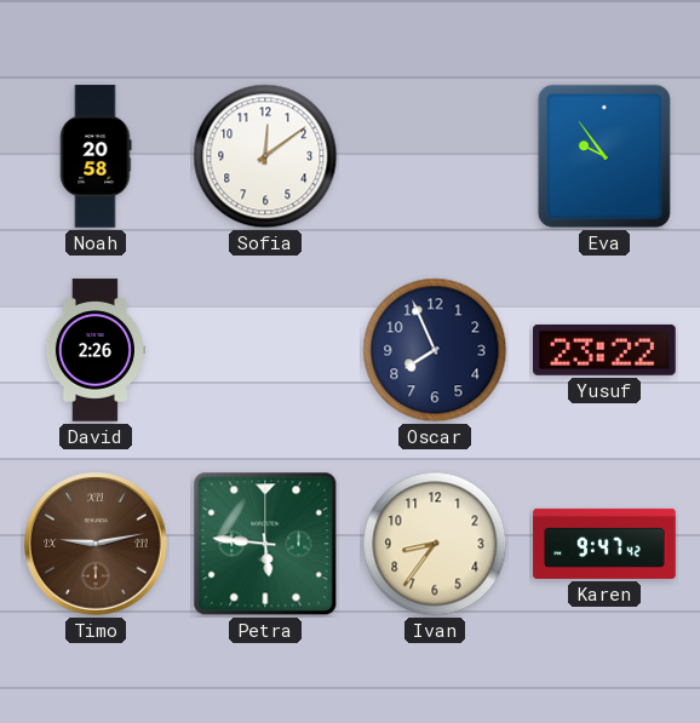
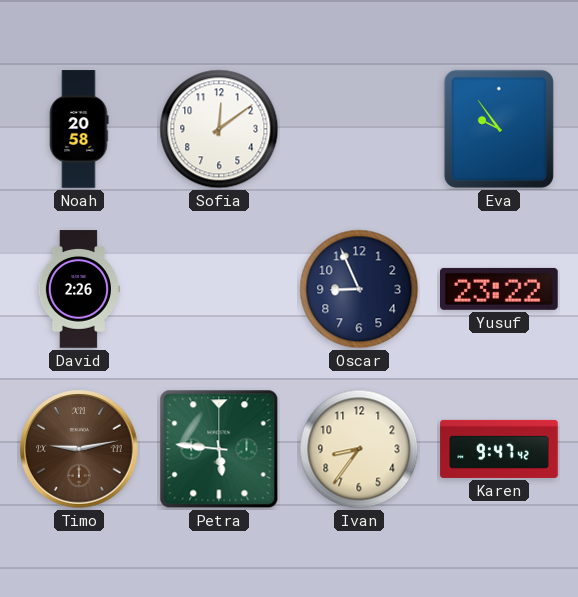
Oscar: 7:56 -> 8:56
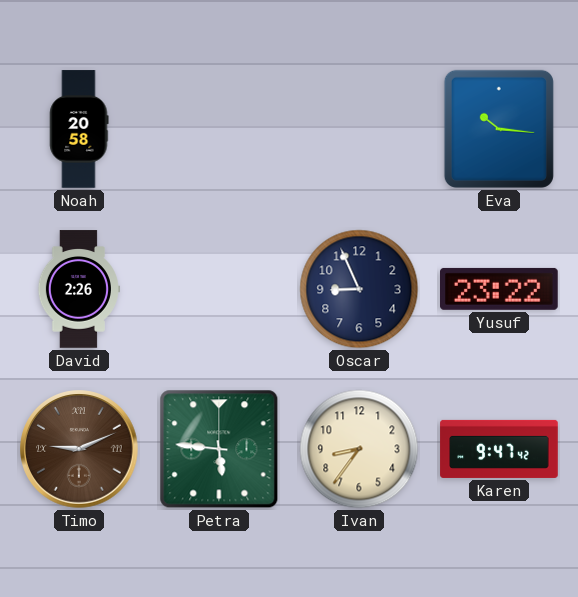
Sofia: 12:09 -> none
Eva: 9:54 -> 10:16
Timo: 9:13 -> 9:11
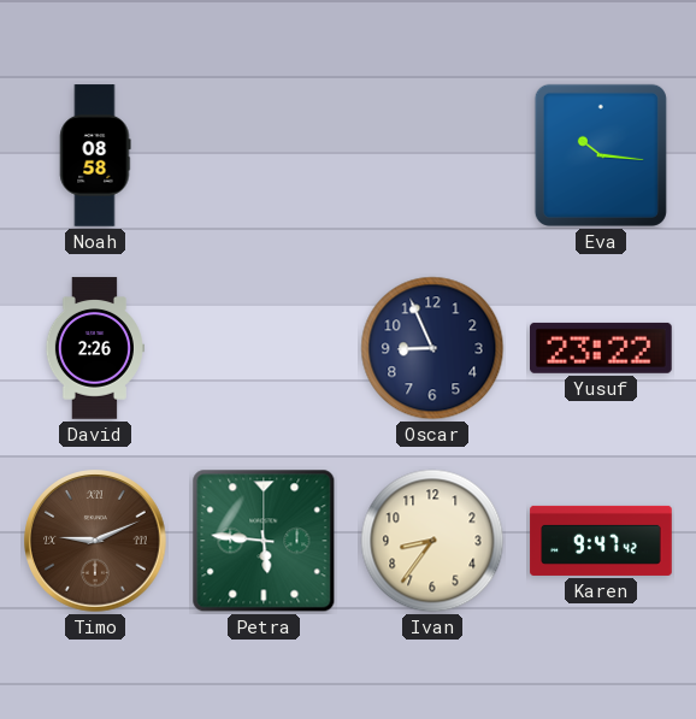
Noah: 20:58 -> 08:58
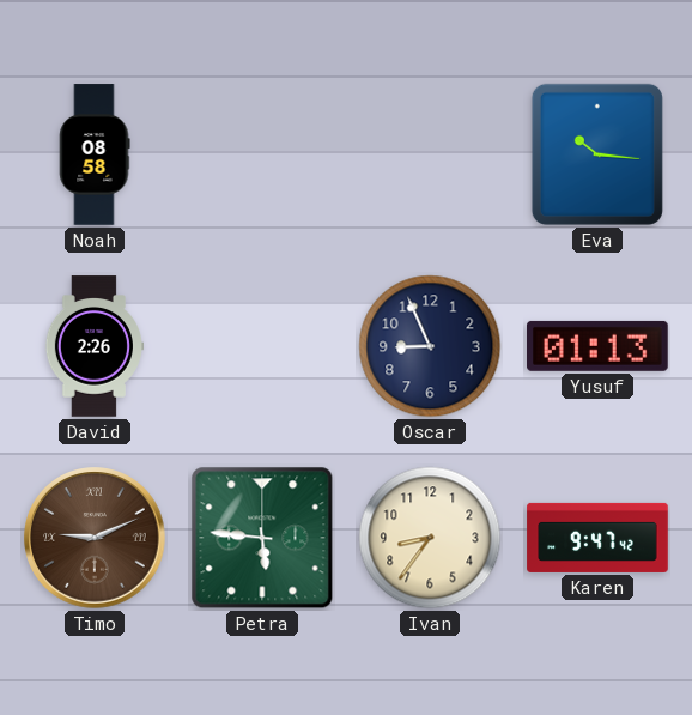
Yusuf: 23:22 -> 01:13
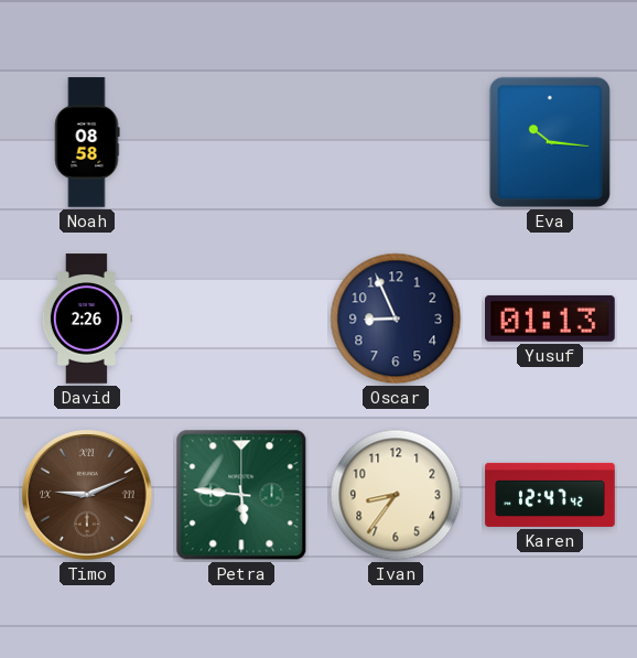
Karen: 9:47 -> 12:47
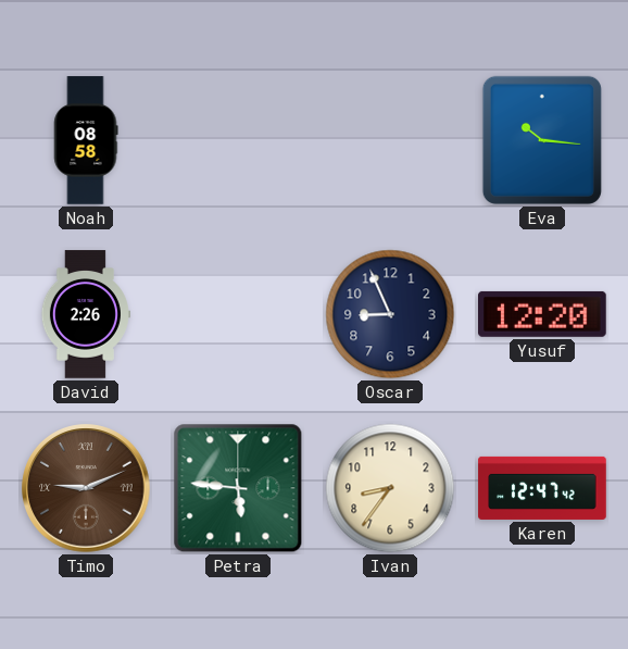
Yusuf: 01:13 -> 12:20
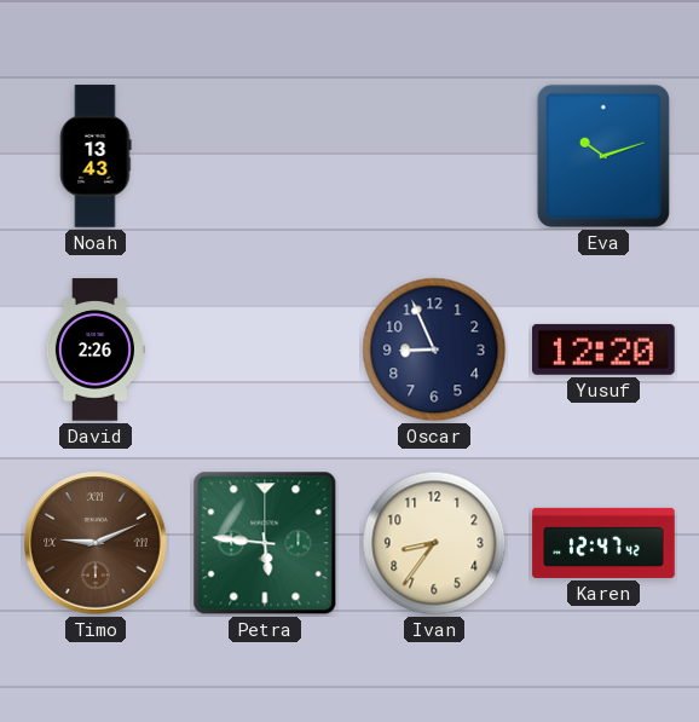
Noah: 08:58 -> 13:43
Eva: 10:16 -> 10:12
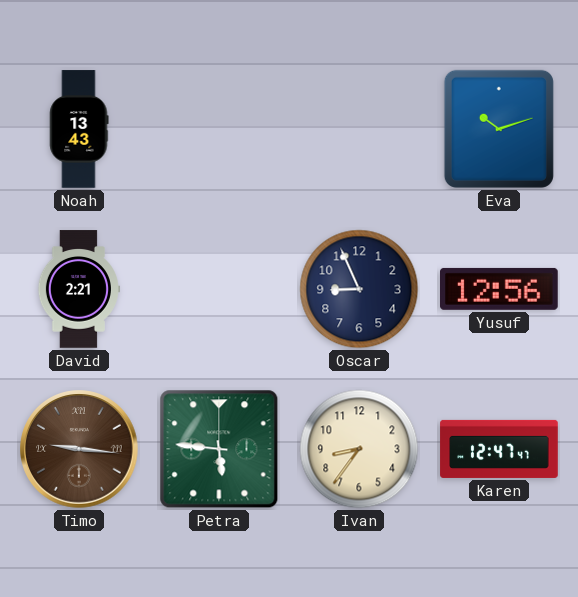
David: 2:26 -> 2:21
Yusuf: 12:20 -> 12:56
Timo: 9:11 -> 9:16
Karen: 12:47:42 -> 12:47:47
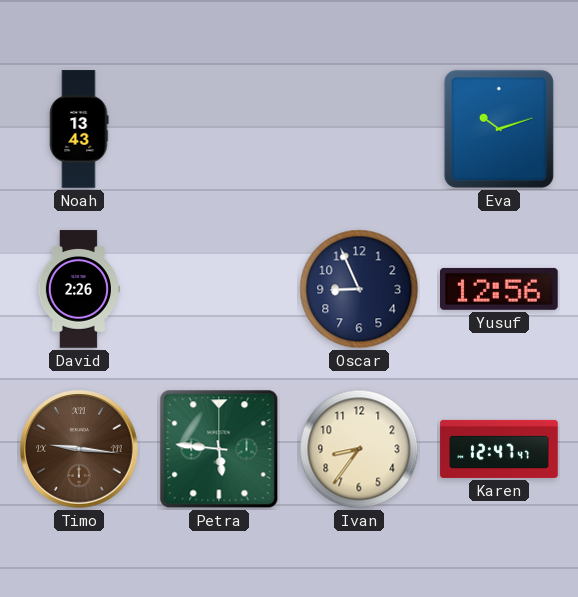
David: 2:21 -> 2:26
